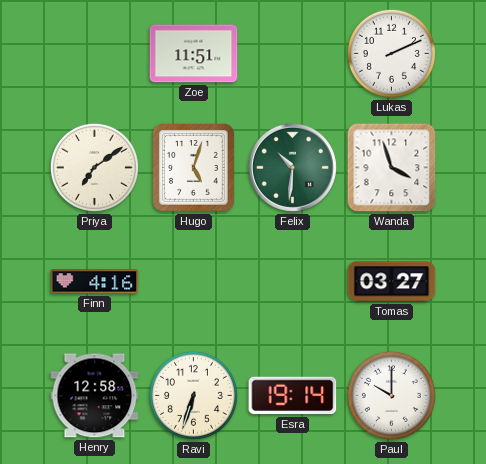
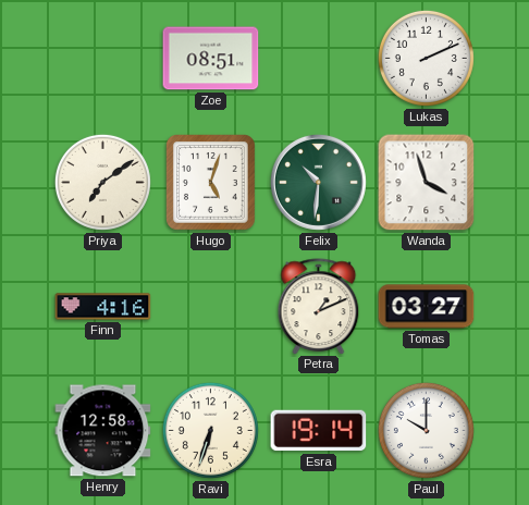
Zoe: 11:51 -> 08:51
Petra: none -> 1:11
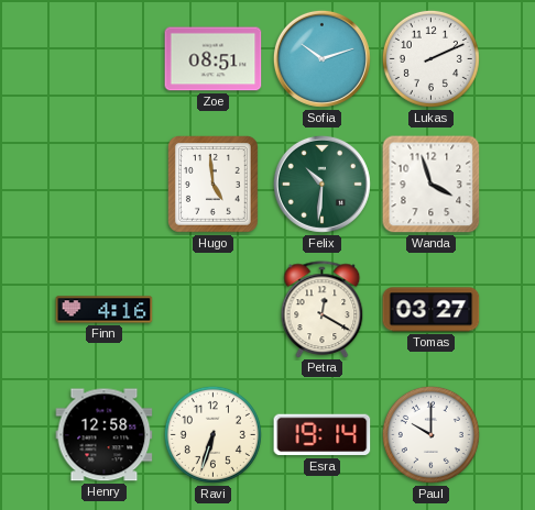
Sofia: none -> 10:12
Priya: 7:09 -> none
Hugo: 5:03 -> 4:59
Petra: 1:11 -> 12:20
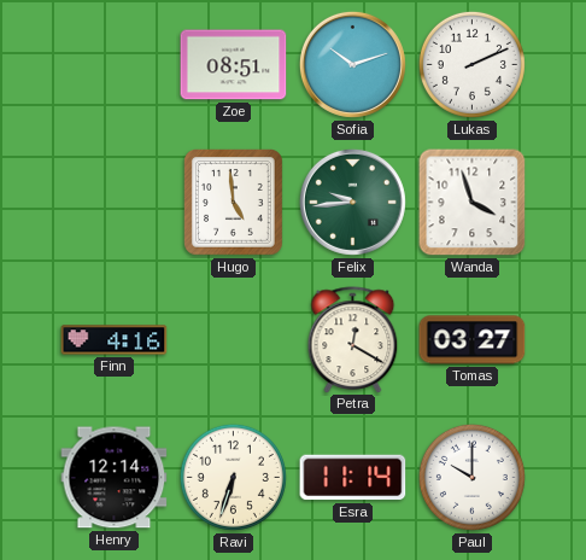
Felix: 10:31 -> 9:44
Henry: 12:58 -> 12:14
Esra: 19:14 -> 11:14
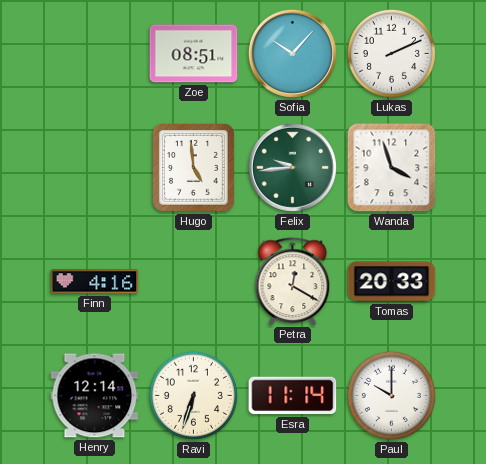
Sofia: 10:12 -> 10:07
Tomas: 03:27 -> 20:33
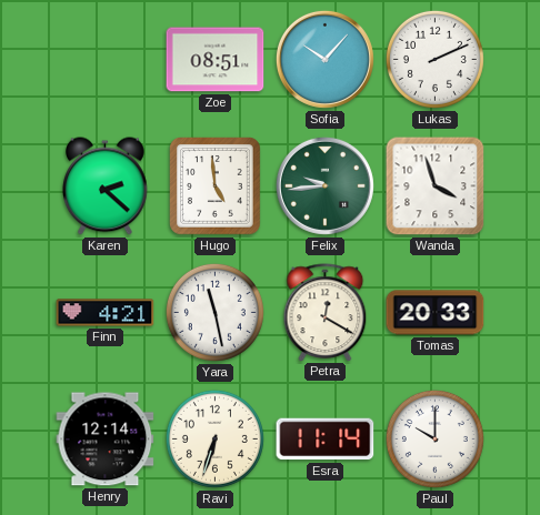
Karen: none -> 2:22
Finn: 4:16 -> 4:21
Yara: none -> 11:28
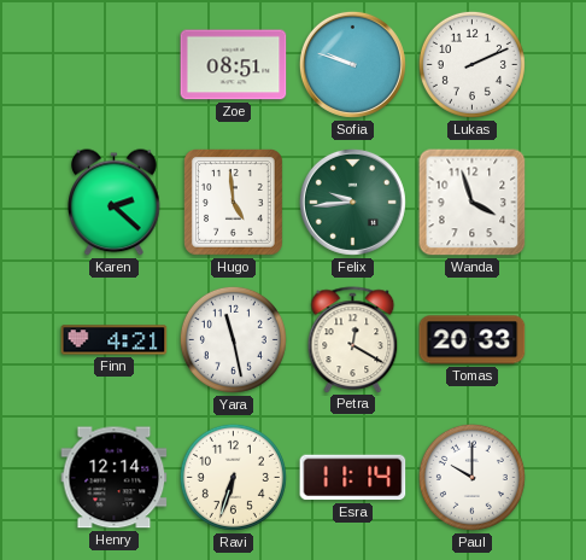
Sofia: 10:07 -> 9:48
